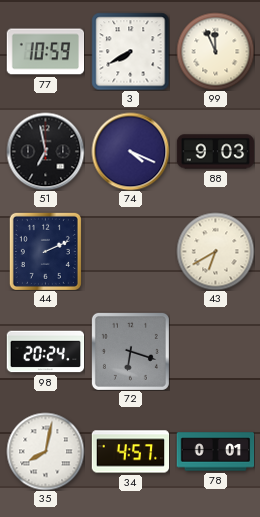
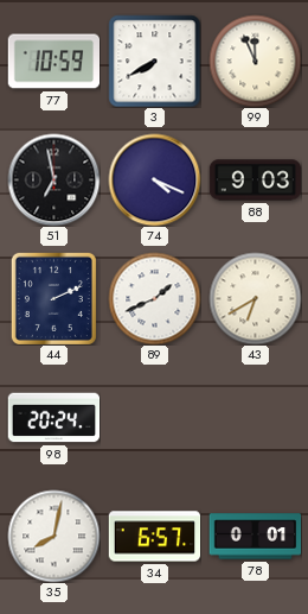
89: none -> 1:41
72: 6:18 -> none
34: 4:57 -> 6:57
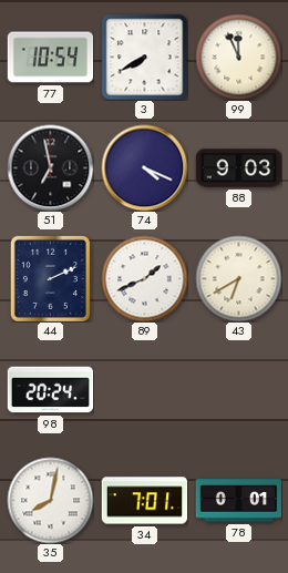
77: 10:59 -> 10:54
34: 6:57 -> 7:01
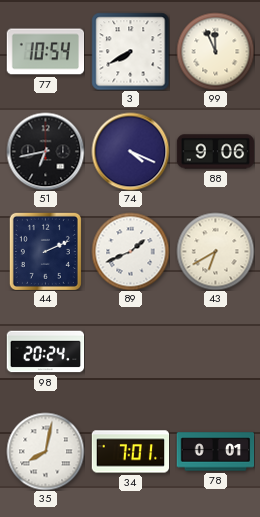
51: 6:58 -> 6:43
88: 9:03 -> 9:06
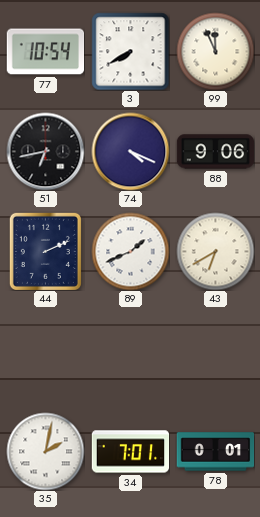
98: 20:24 -> none
35: 8:02 -> 2:02
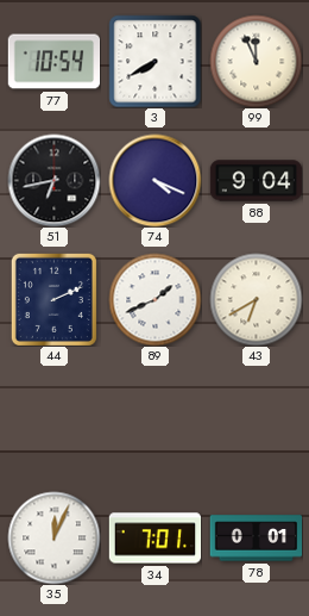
88: 9:06 -> 9:04
35: 2:02 -> 12:04
